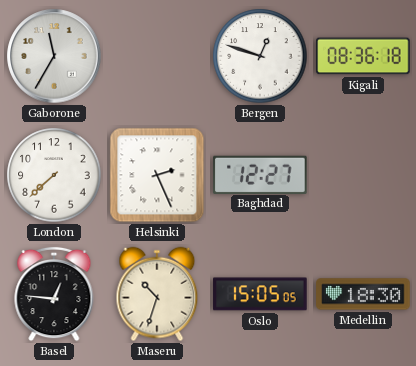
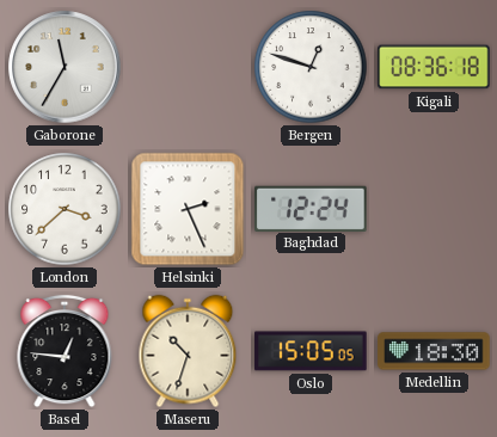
London: 7:38 -> 3:38
Baghdad: 12:27 -> 12:24
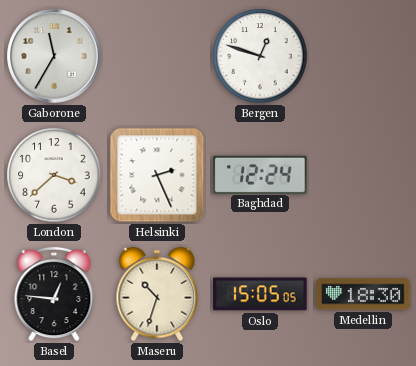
Kigali: 08:36 -> none
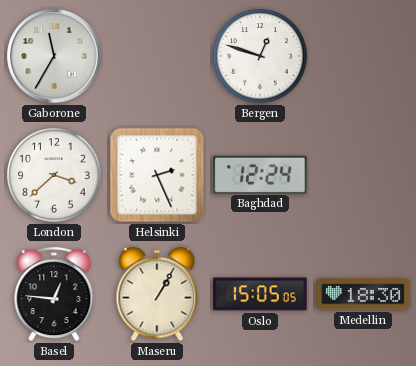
Maseru: 10:33 -> 1:05
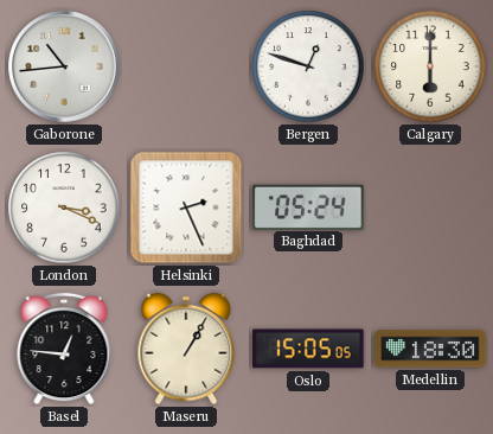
Gaborone: 11:35 -> 10:44
Calgary: none -> 6:00
London: 3:38 -> 3:19
Baghdad: 12:24 -> 05:24
